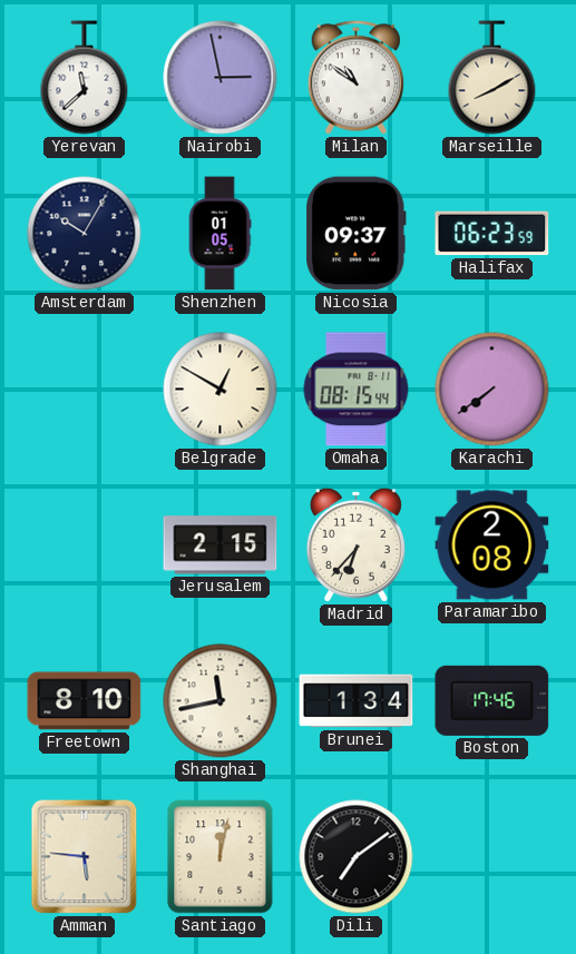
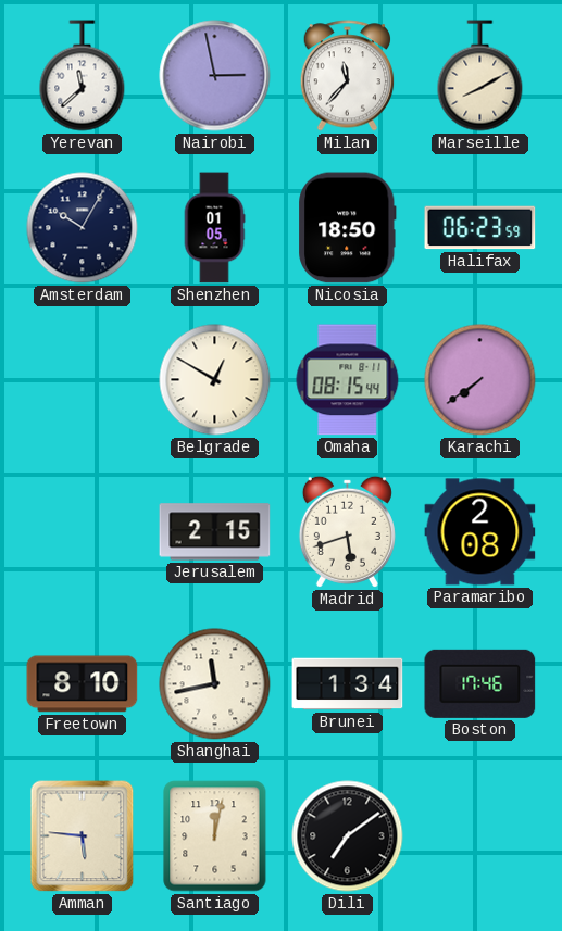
Milan: 10:51 -> 11:37
Nicosia: 09:37 -> 18:50
Madrid: 6:37 -> 5:42
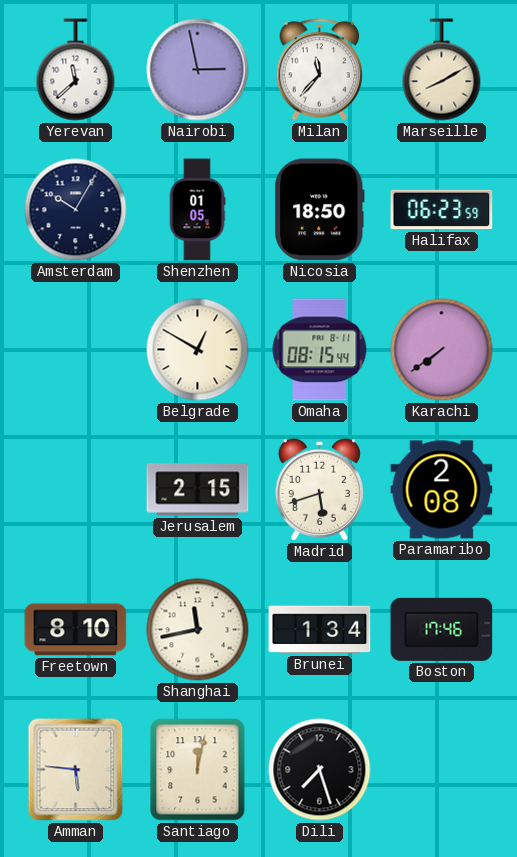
Dili: 7:09 -> 7:27
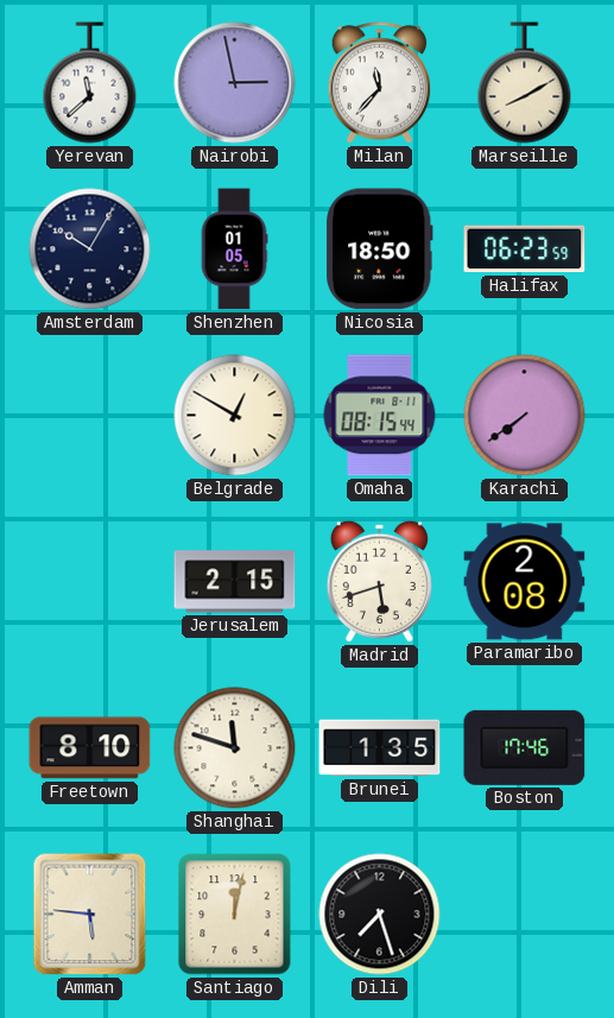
Shanghai: 11:43 -> 11:48
Brunei: 1:34 -> 1:35
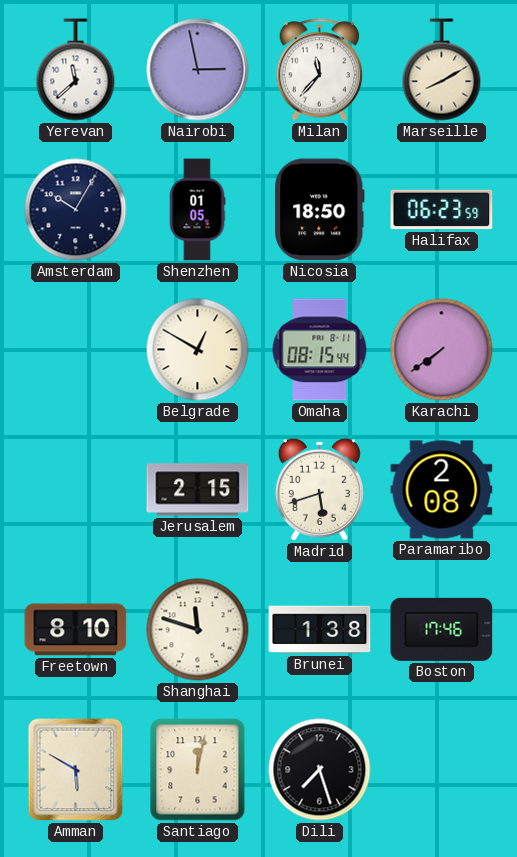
Brunei: 1:35 -> 1:38
Amman: 5:46 -> 5:50
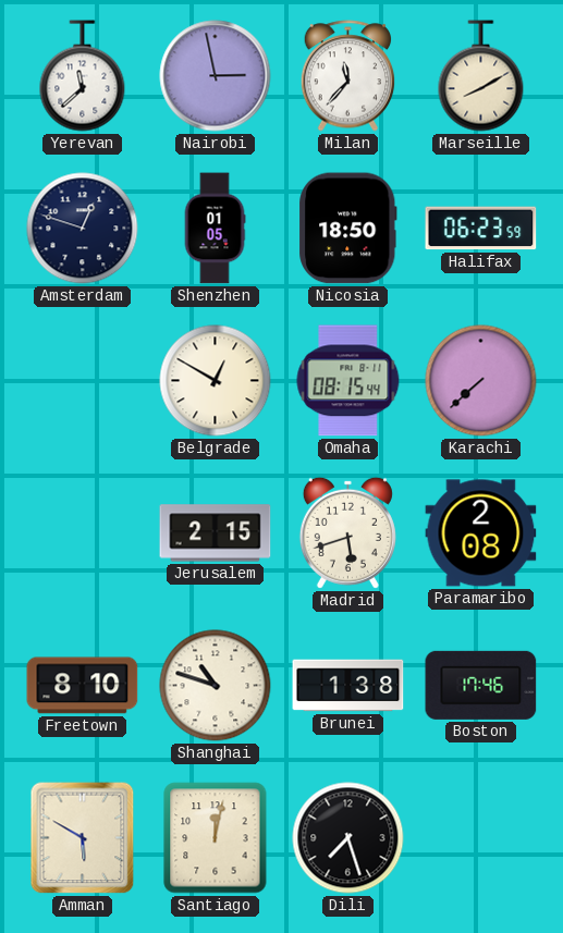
Amsterdam: 10:05 -> 12:48
Karachi: 7:39 -> 7:38
Shanghai: 11:48 -> 10:48
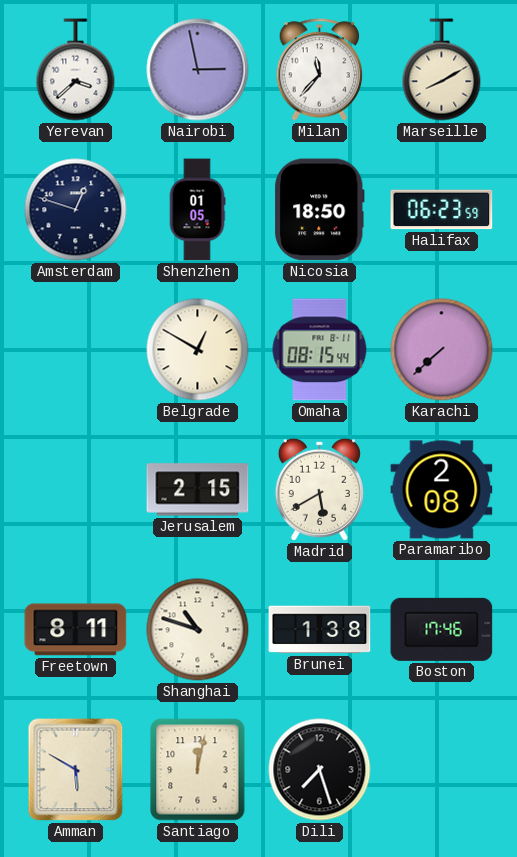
Yerevan: 11:38 -> 3:38
Madrid: 5:42 -> 5:40
Freetown: 8:10 -> 8:11
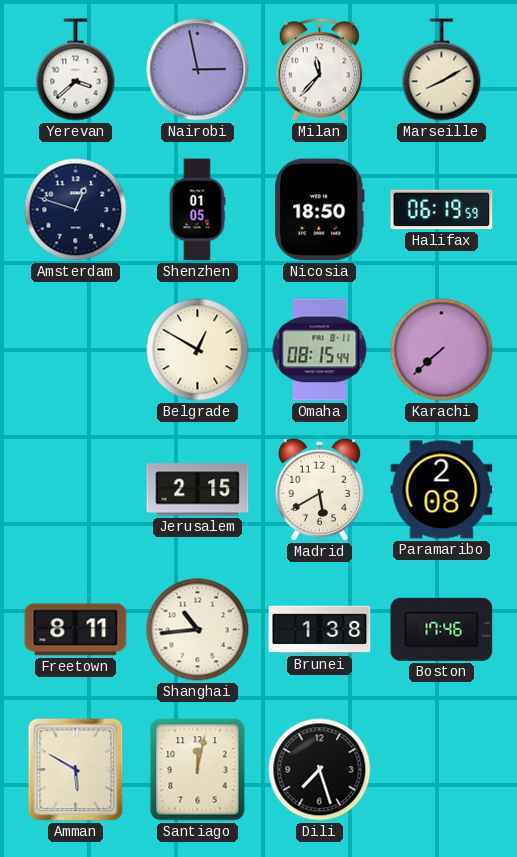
Halifax: 06:23 -> 06:19
Shanghai: 10:48 -> 10:44
